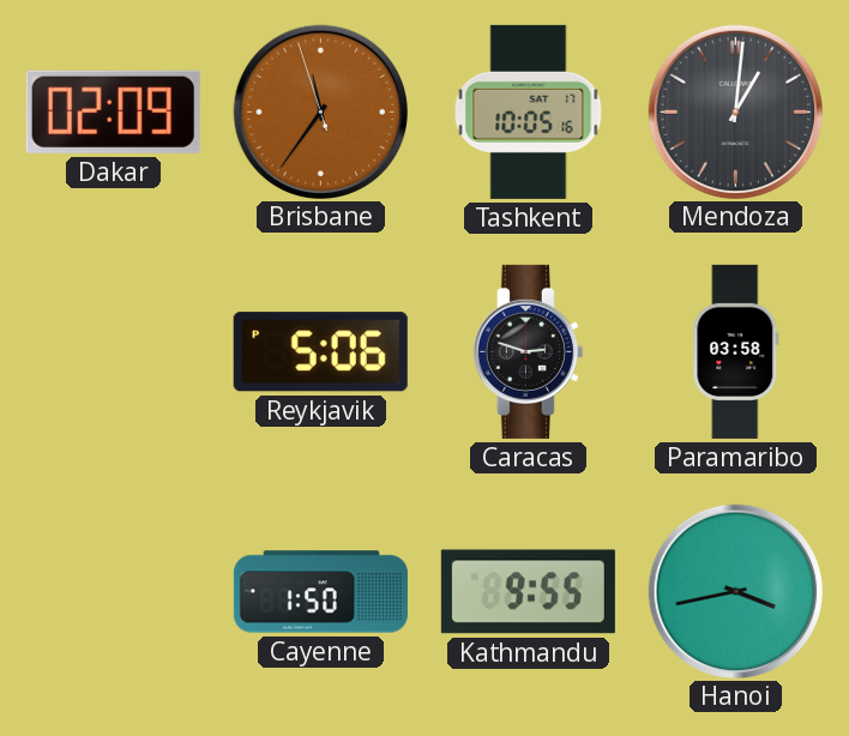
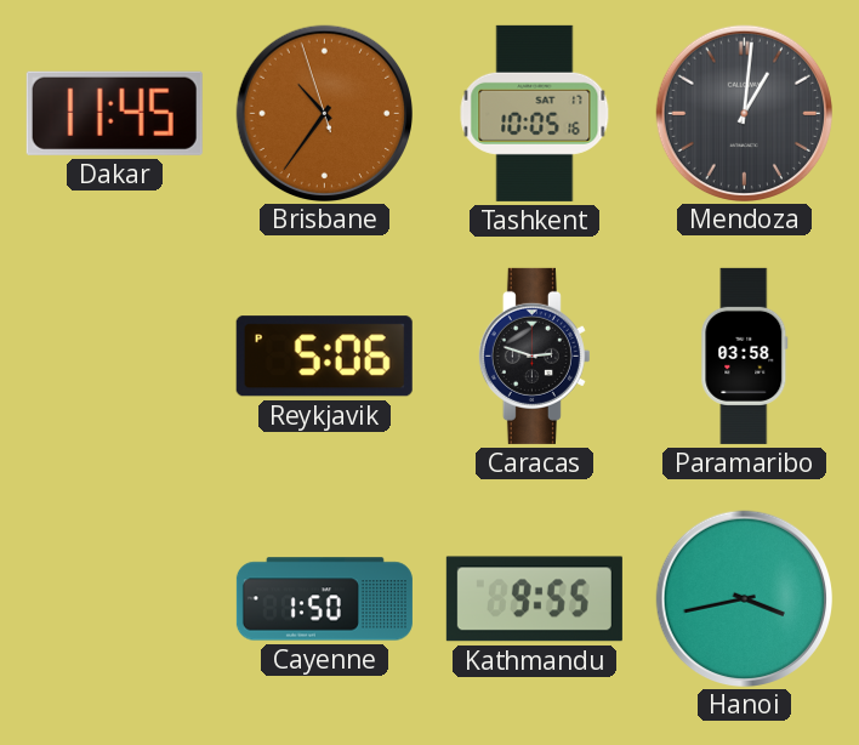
Dakar: 02:09 -> 11:45
Brisbane: 11:35 -> 10:35
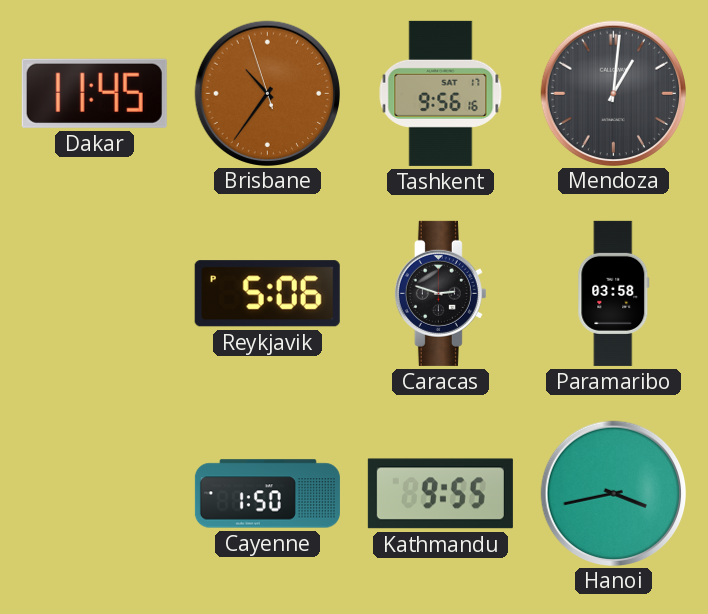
Tashkent: 10:05 -> 9:56
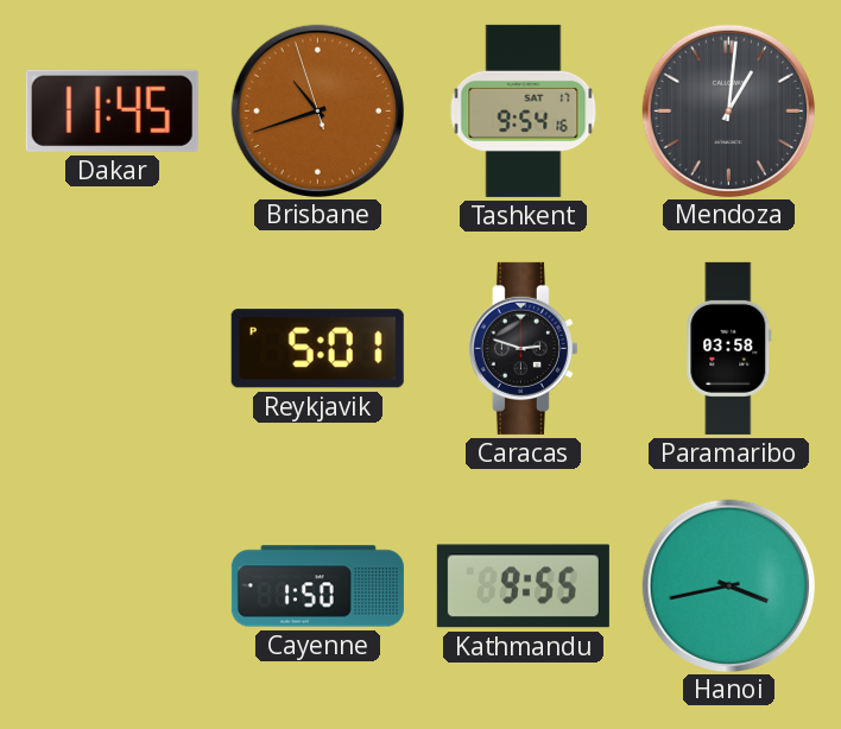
Brisbane: 10:35 -> 10:41
Tashkent: 9:56 -> 9:54
Reykjavik: 5:06 -> 5:01
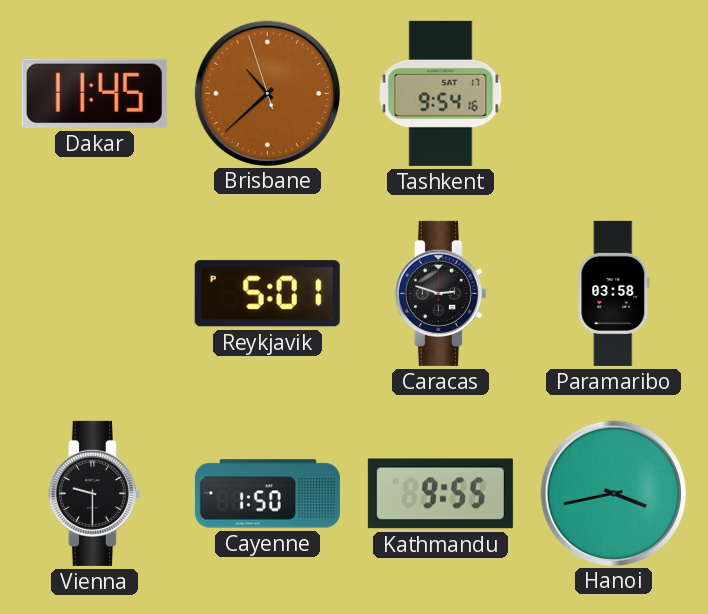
Brisbane: 10:41 -> 10:37
Mendoza: 1:01 -> none
Vienna: none -> 9:30
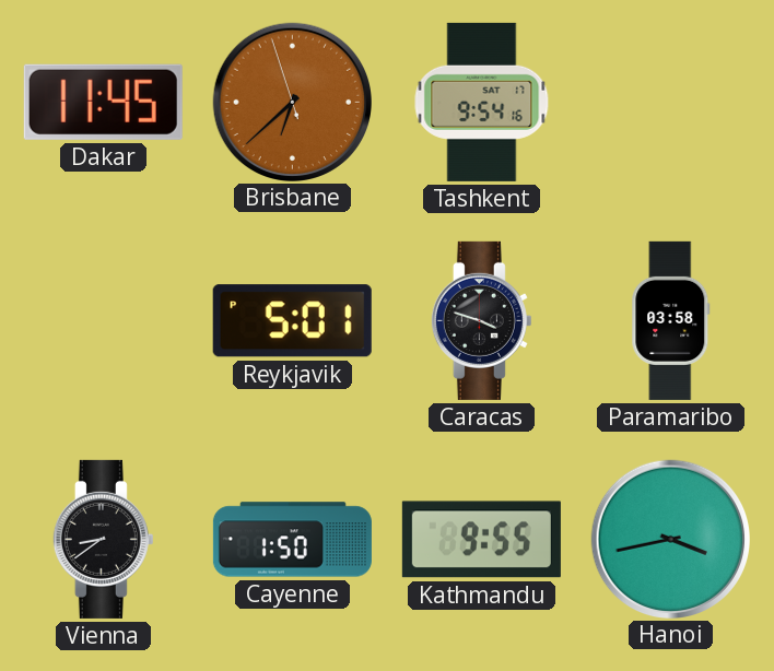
Brisbane: 10:37 -> 6:37
Caracas: 2:48 -> 3:48
Vienna: 9:30 -> 8:39
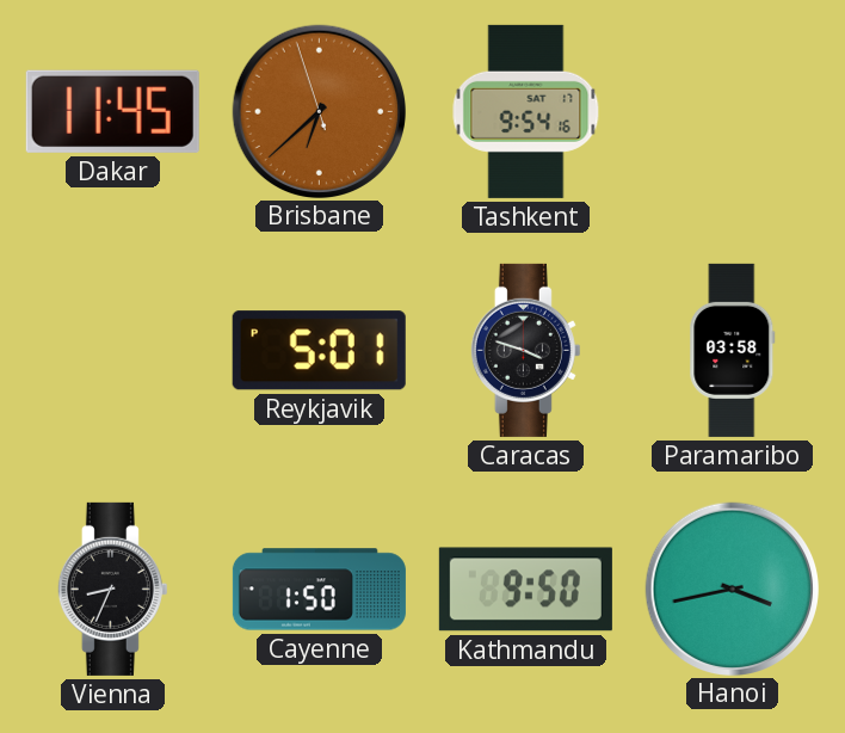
Vienna: 8:39 -> 8:34
Kathmandu: 9:55 -> 9:50
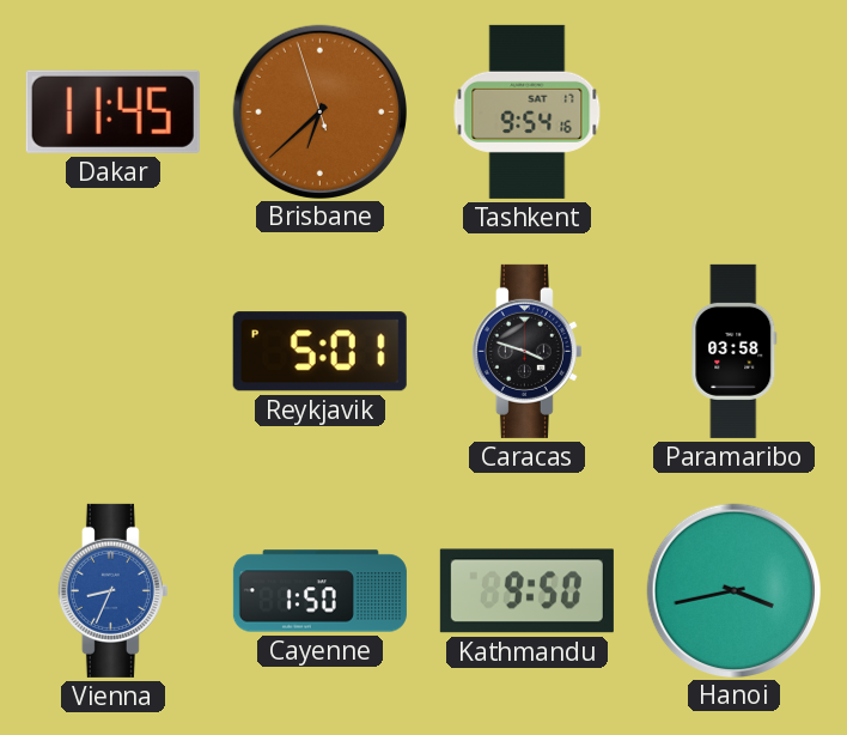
Vienna dial: black -> blue
